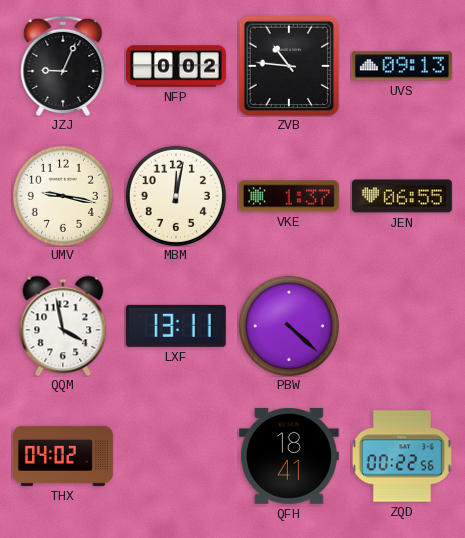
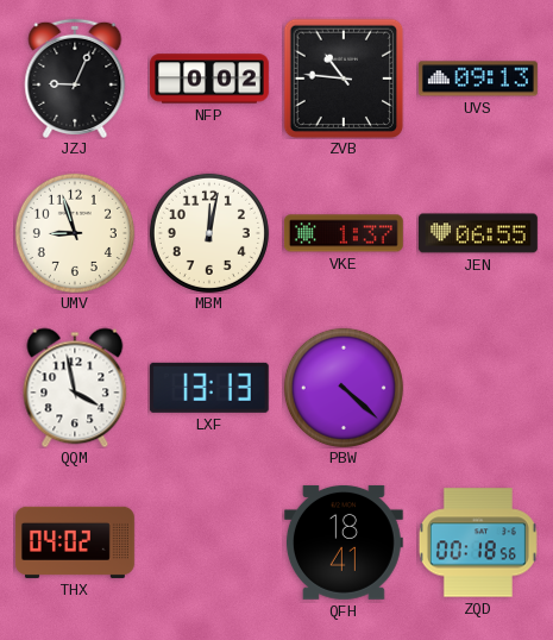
UMV: 9:17 -> 8:57
LXF: 13:11 -> 13:13
ZQD: 00:22 -> 00:18
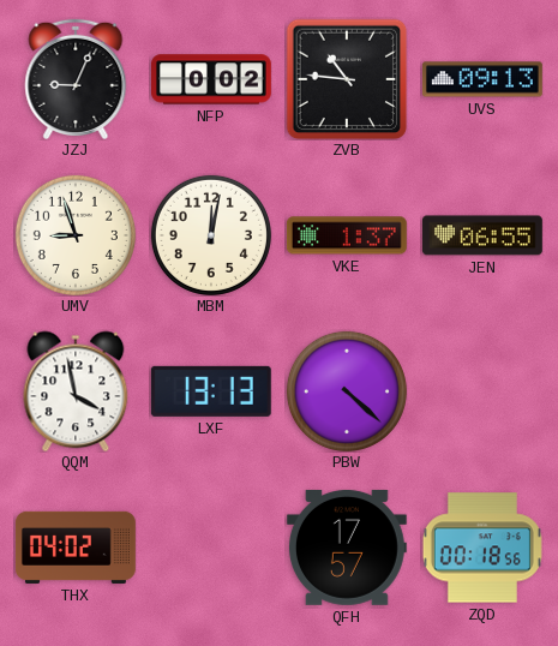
QFH: 18:41 -> 17:57
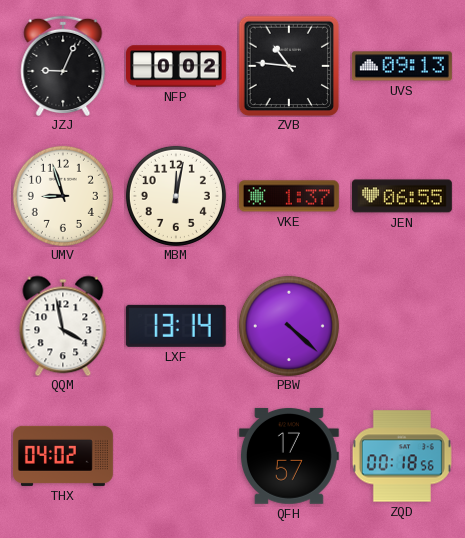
LXF: 13:13 -> 13:14
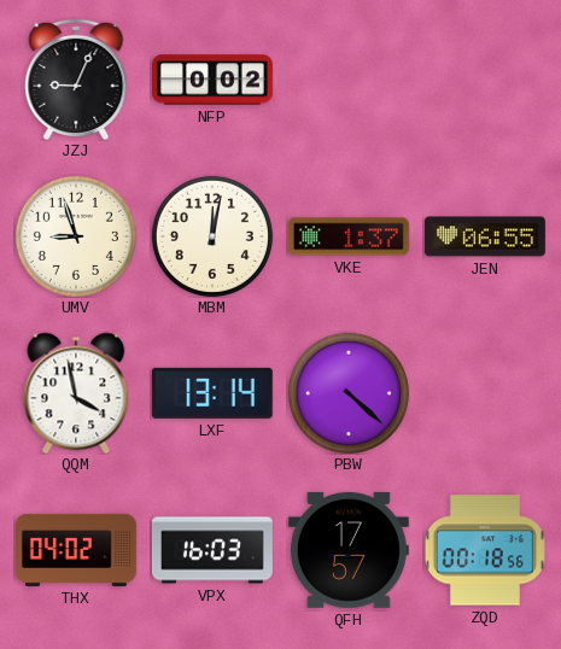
ZVB: 10:46 -> none
UVS: 09:13 -> none
VPX: none -> 16:03
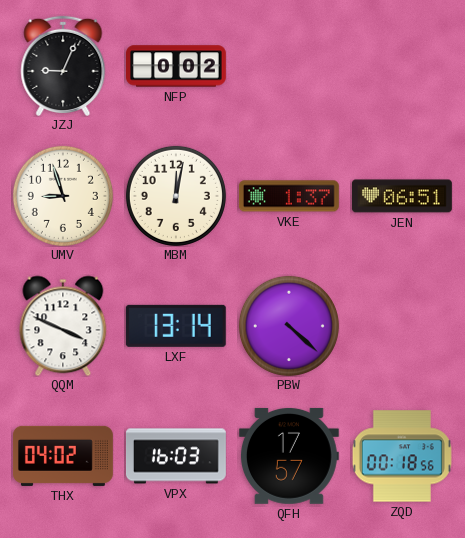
JEN: 06:55 -> 06:51
QQM: 3:58 -> 3:49
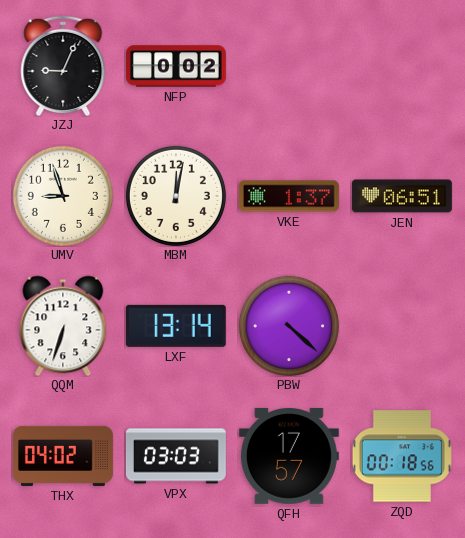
QQM: 3:49 -> 6:33
VPX: 16:03 -> 03:03
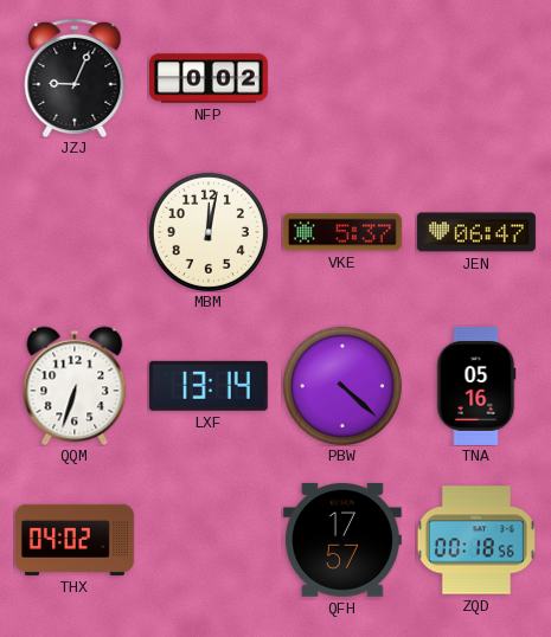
UMV: 8:57 -> none
VKE: 1:37 -> 5:37
JEN: 06:51 -> 06:47
TNA: none -> 05:16
VPX: 03:03 -> none
